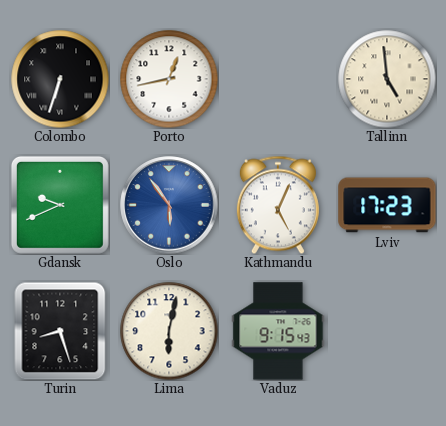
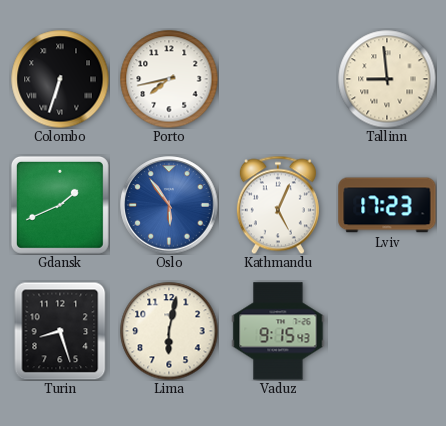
Porto: 12:43 -> 7:43
Tallinn: 4:59 -> 8:59
Gdansk: 9:41 -> 1:41
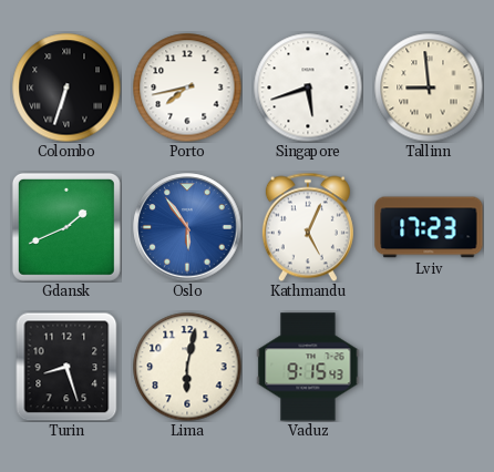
Singapore: none -> 5:42
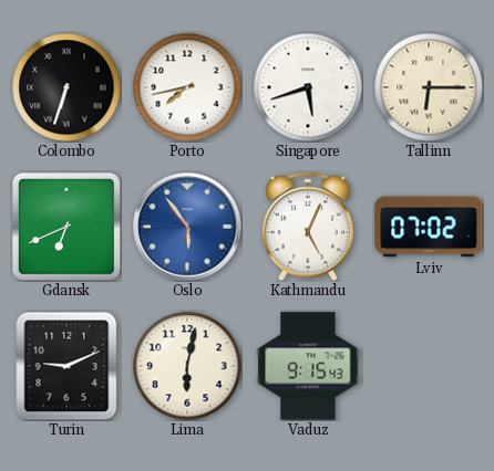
Tallinn: 8:59 -> 6:15
Gdansk: 1:41 -> 6:41
Lviv: 17:23 -> 07:02
Turin: 8:27 -> 9:11
